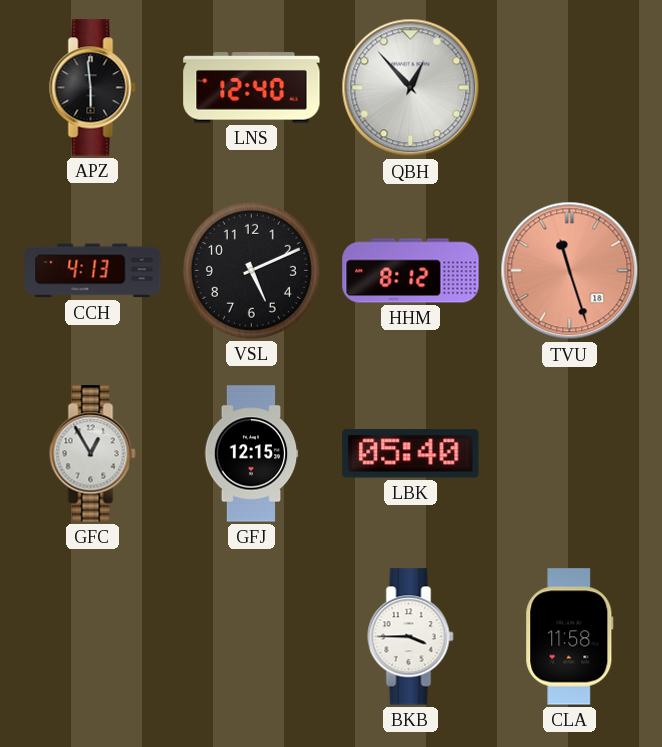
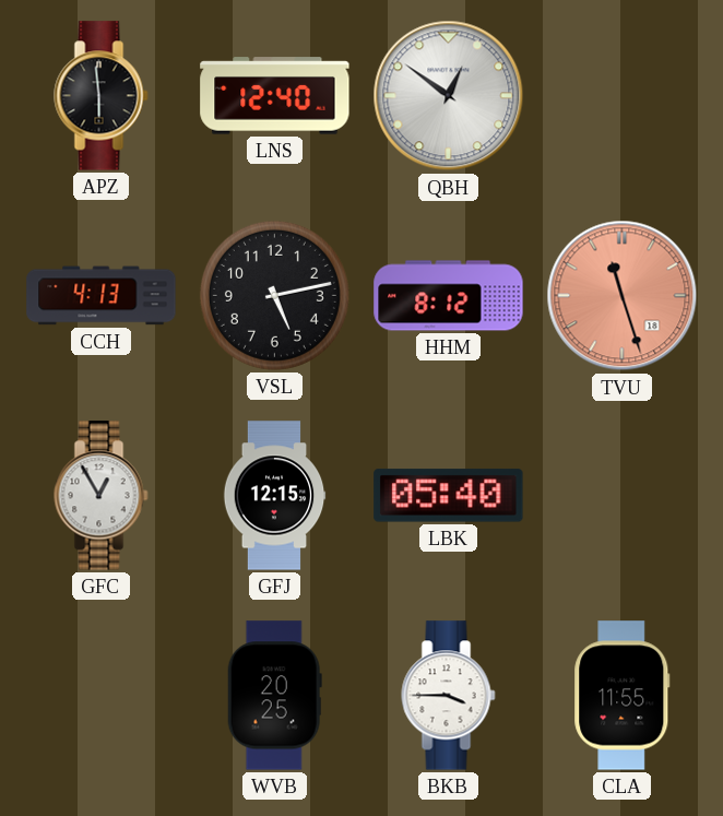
QBH: 12:53 -> 12:51
VSL: 5:11 -> 5:13
WVB: none -> 20:25
CLA: 11:58 -> 11:55
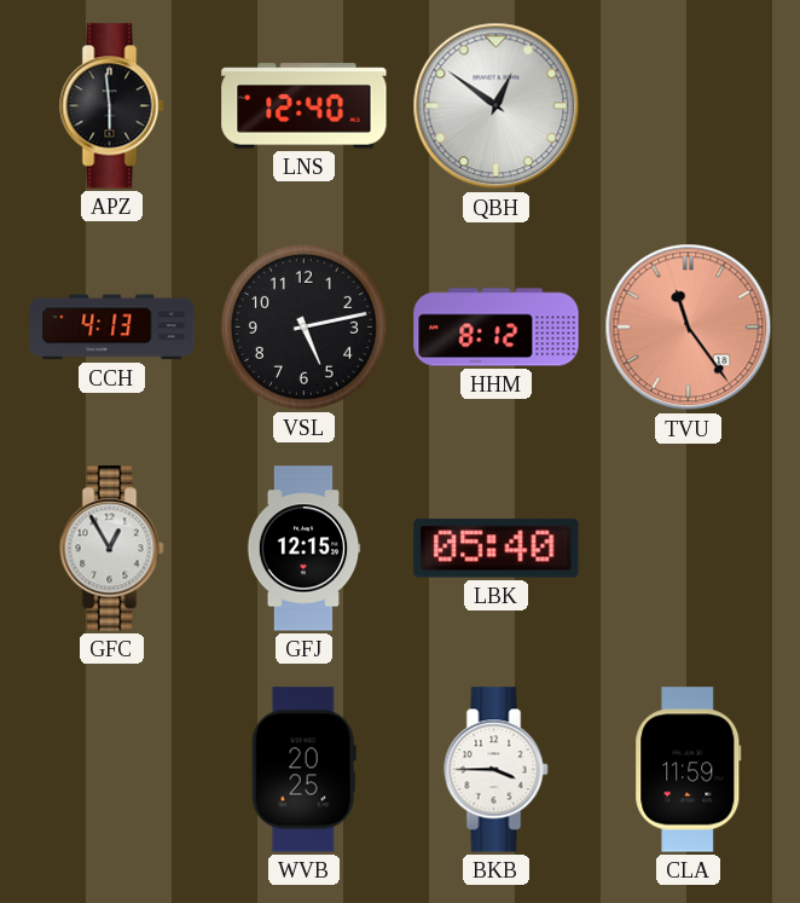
TVU: 11:27 -> 11:24
CLA: 11:55 -> 11:59
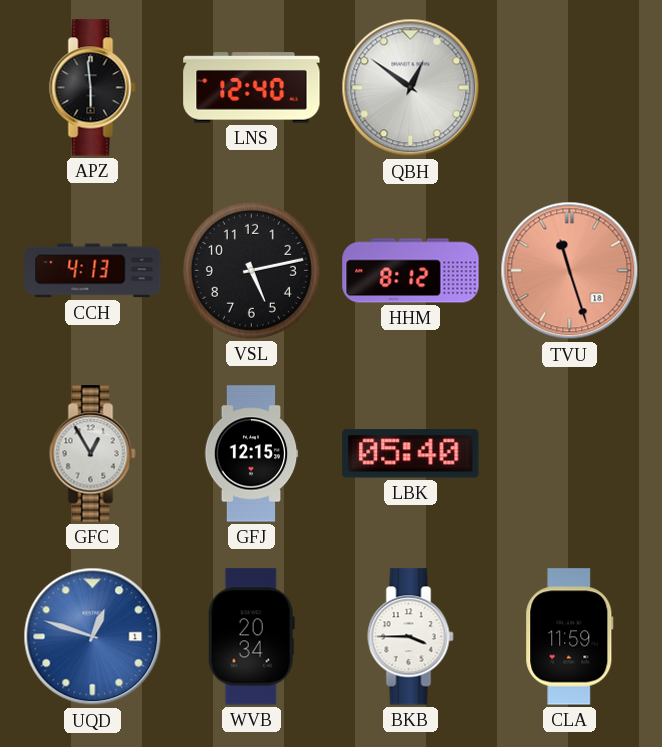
TVU: 11:24 -> 11:27
UQD: none -> 12:48
WVB: 20:25 -> 20:34
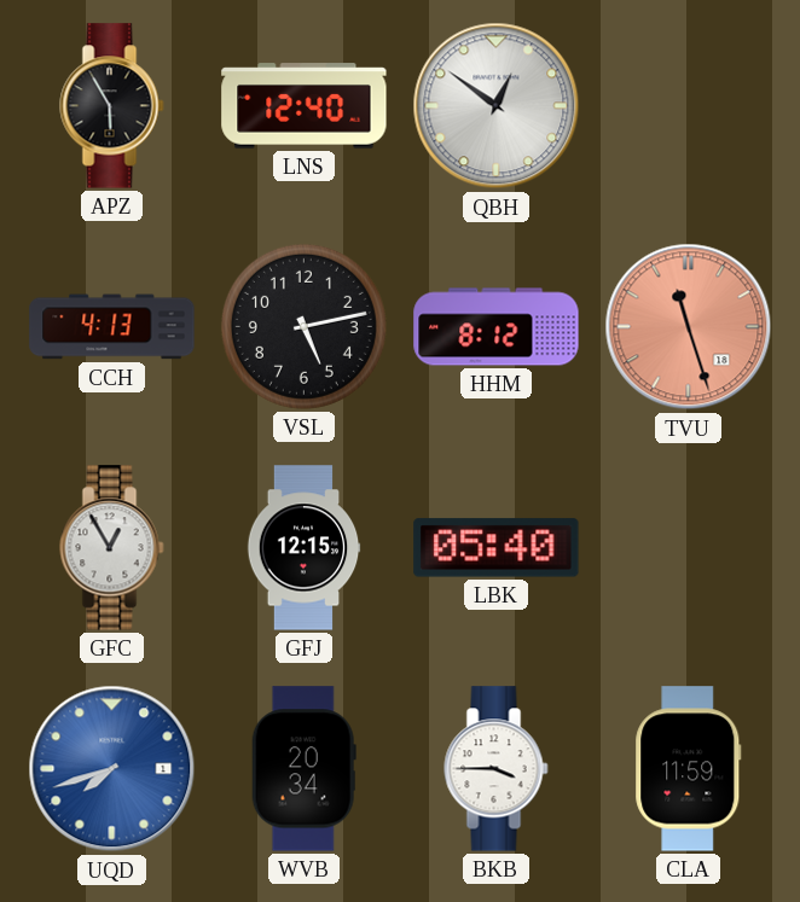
APZ: 5:59 -> 5:55
UQD: 12:48 -> 7:42
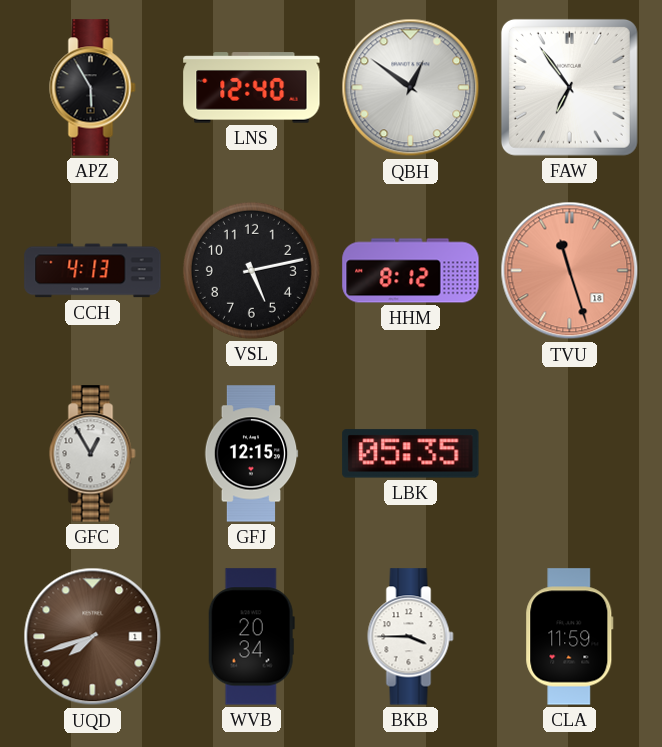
FAW: none -> 6:54
LBK: 05:40 -> 05:35
UQD dial: blue -> brown
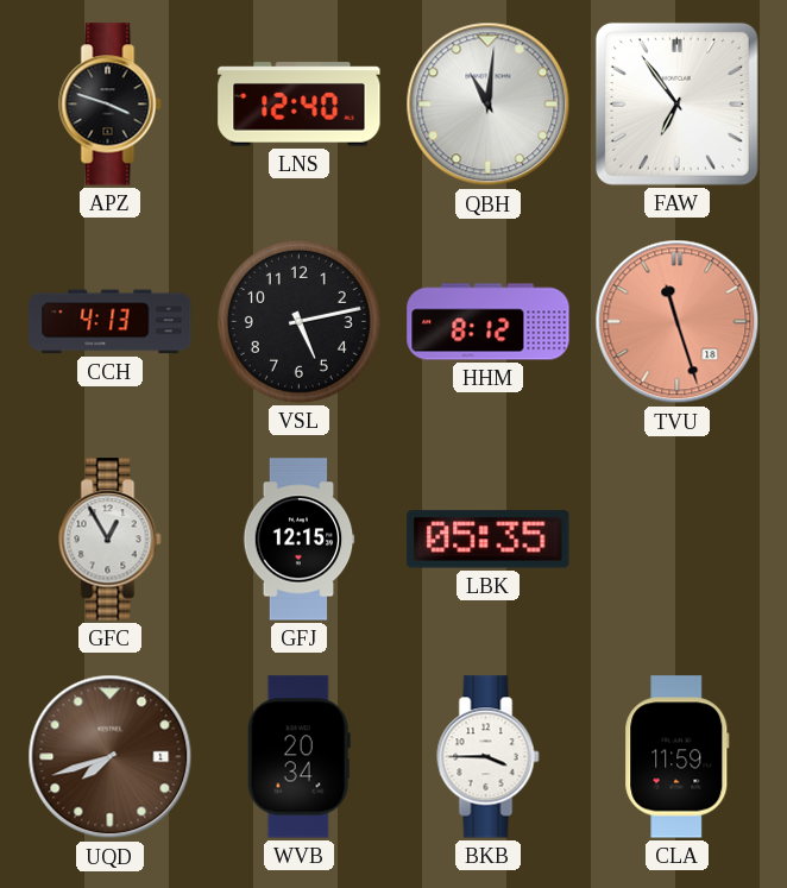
APZ: 5:55 -> 3:48
QBH: 12:51 -> 11:01
